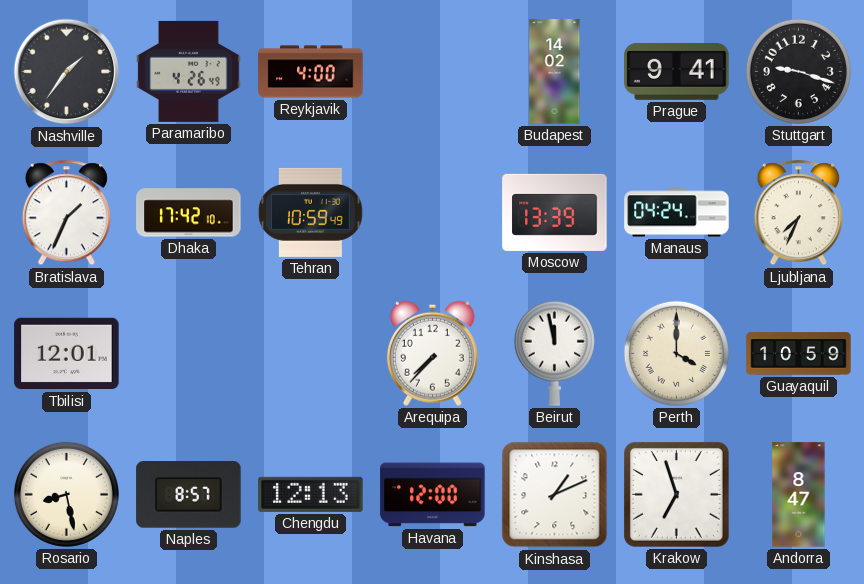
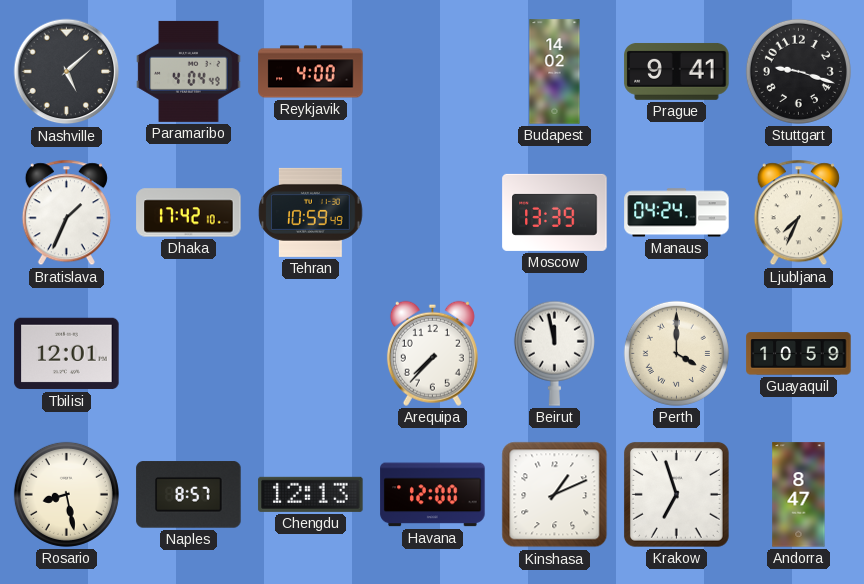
Nashville: 1:36 -> 5:08
Paramaribo: 4:26 -> 4:04
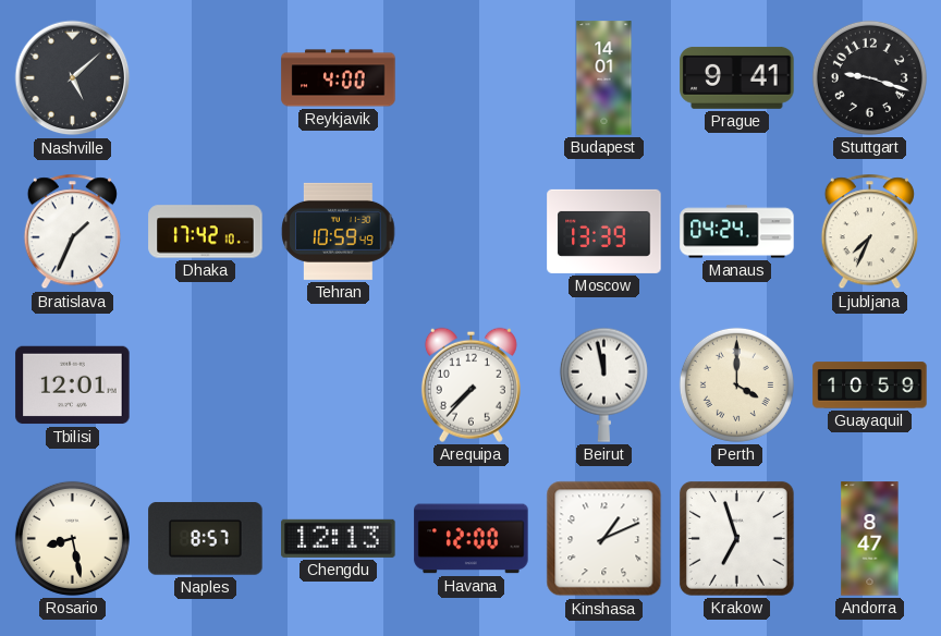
Paramaribo: 4:04 -> none
Budapest: 14:02 -> 14:01
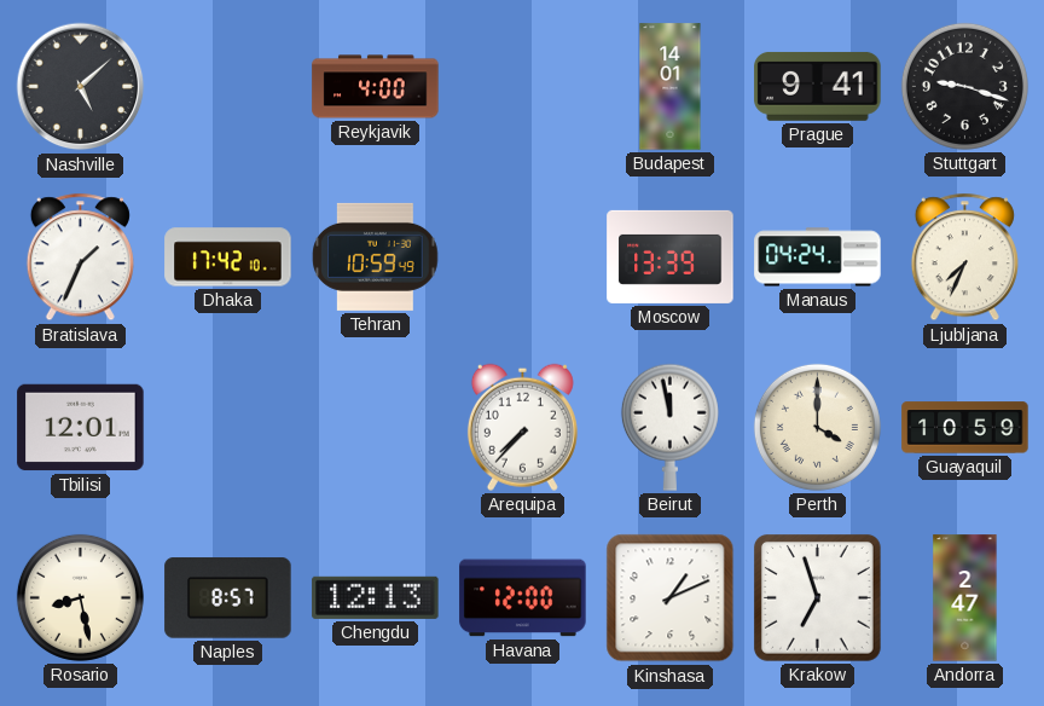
Andorra: 8:47 -> 2:47
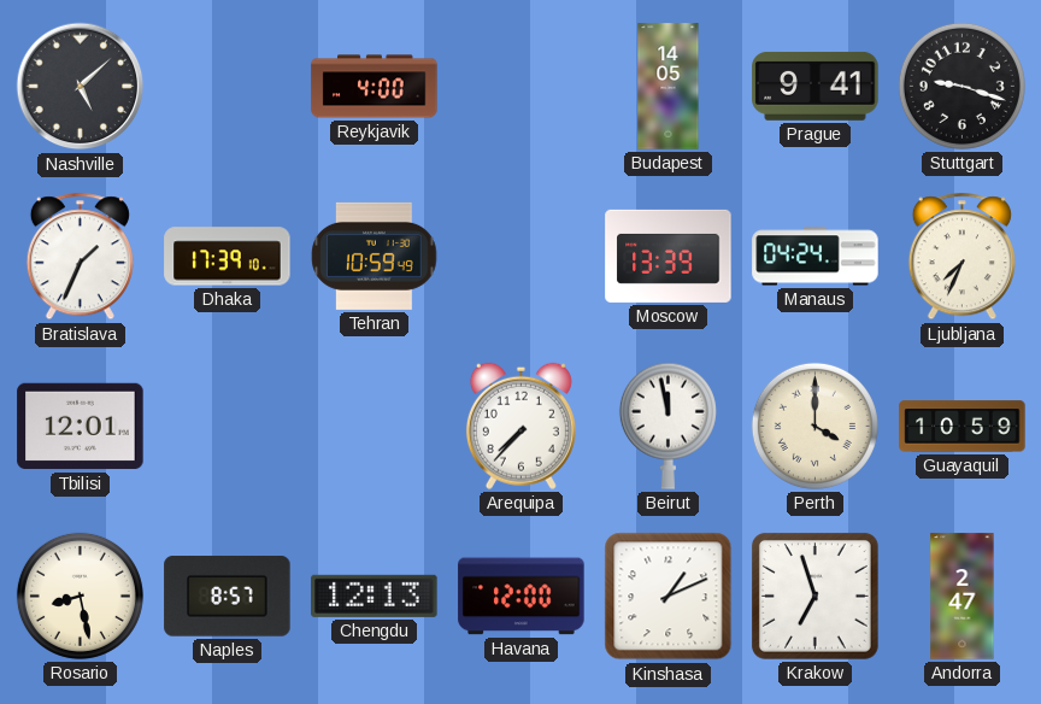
Budapest: 14:01 -> 14:05
Dhaka: 17:42 -> 17:39
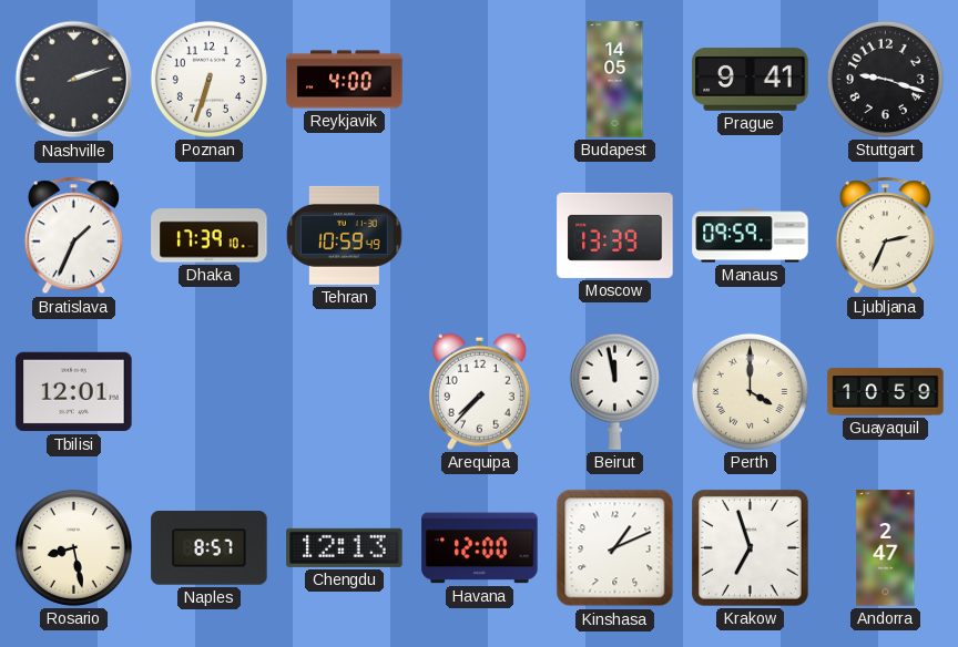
Nashville: 5:08 -> 2:12
Poznan: none -> 6:33
Manaus: 04:24 -> 09:59
Ljubljana: 7:34 -> 2:34
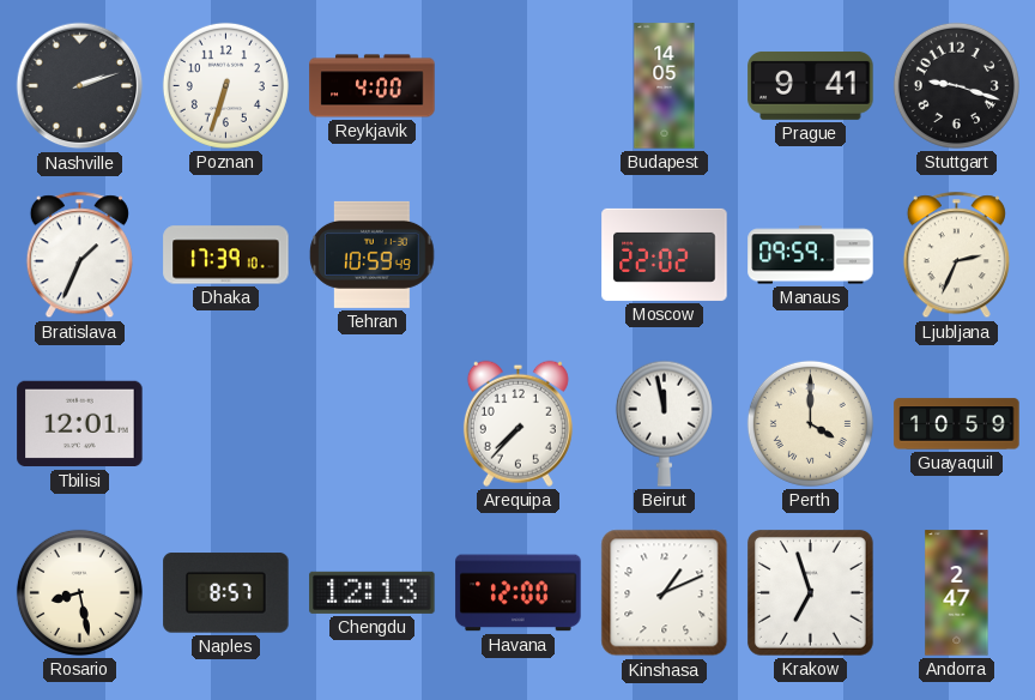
Moscow: 13:39 -> 22:02
